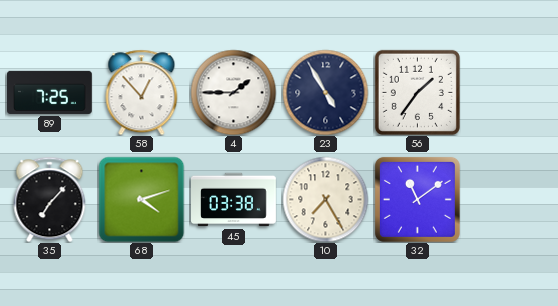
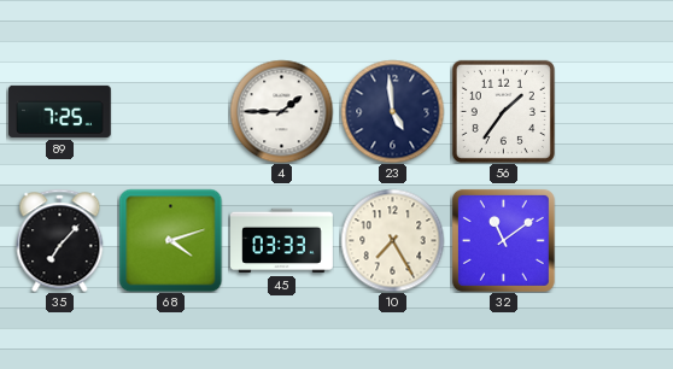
58: 12:53 -> none
23: 4:55 -> 4:59
45: 03:38 -> 03:33
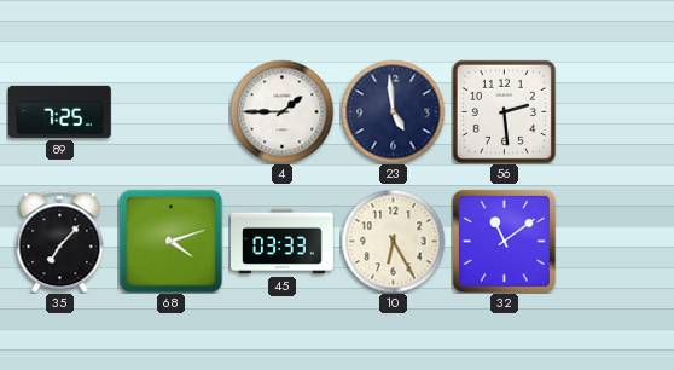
56: 1:36 -> 2:29
10: 7:25 -> 6:25
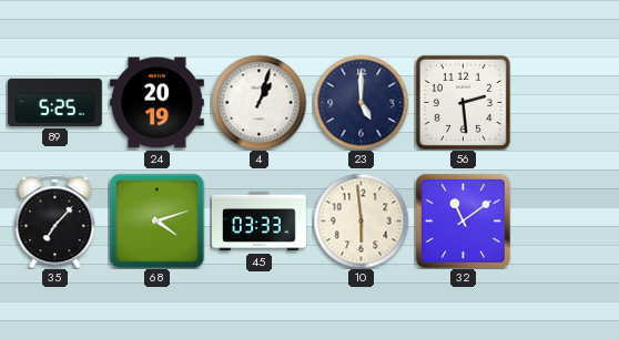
89: 7:25 -> 5:25
24: none -> 20:19
4: 1:45 -> 1:03
23: 4:59 -> 5:00
10: 6:25 -> 5:59
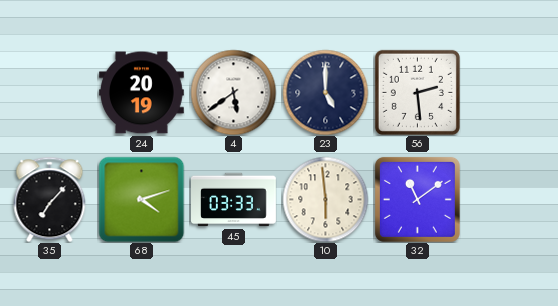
89: 5:25 -> none
4: 1:03 -> 5:39
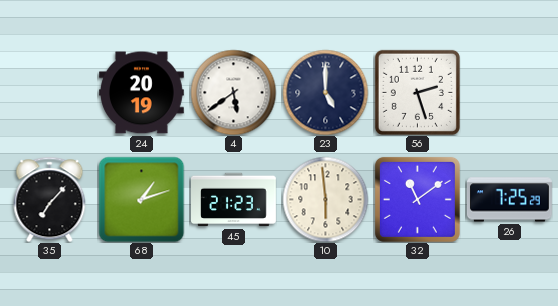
56: 2:29 -> 2:27
68: 4:12 -> 1:12
45: 03:33 -> 21:23
26: none -> 7:25
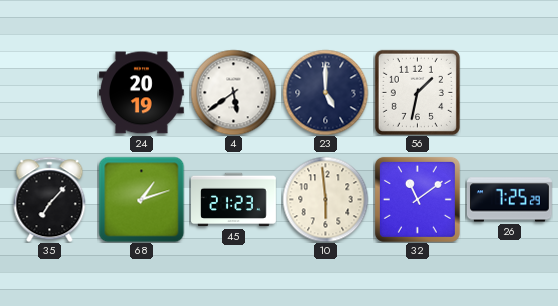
56: 2:27 -> 1:32
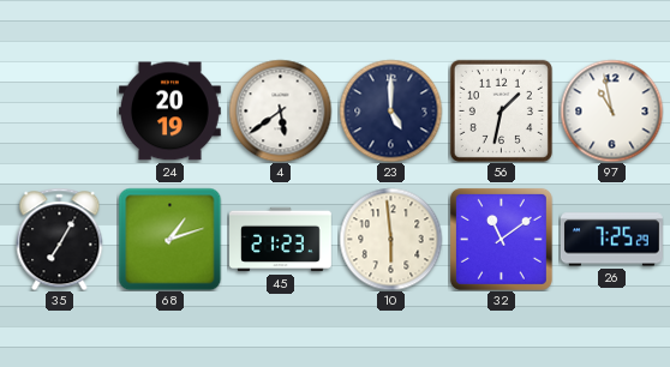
97: none -> 10:58
35: 7:07 -> 7:05
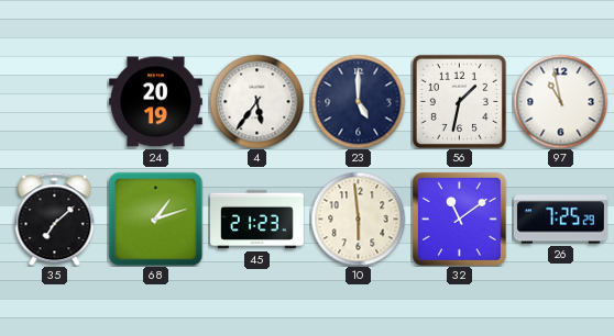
4: 5:39 -> 5:36
35: 7:05 -> 7:08
